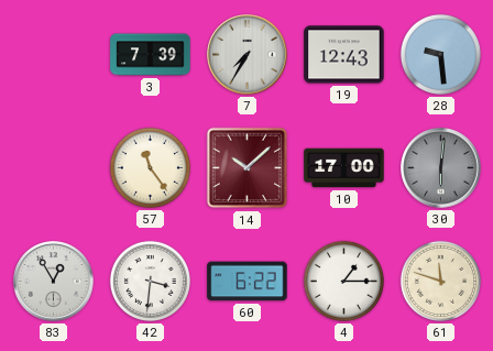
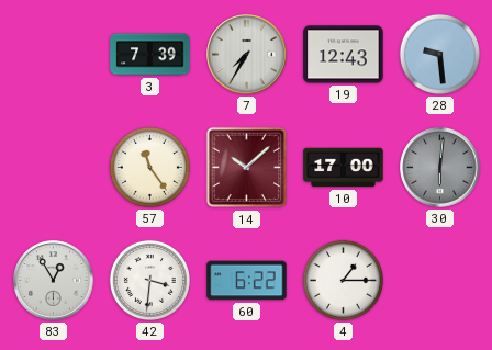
61: 11:48 -> none
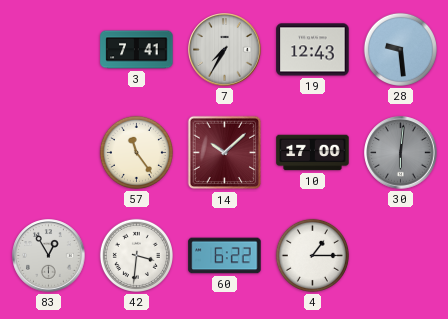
3: 7:39 -> 7:41
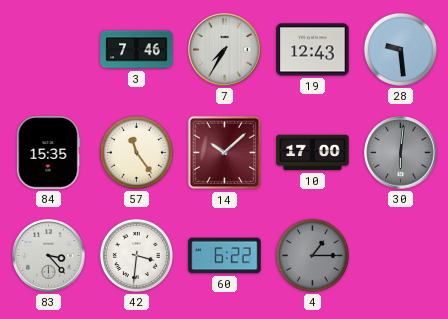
3: 7:41 -> 7:46
84: none -> 15:35
83: 12:55 -> 3:23
4 dial: white -> grey
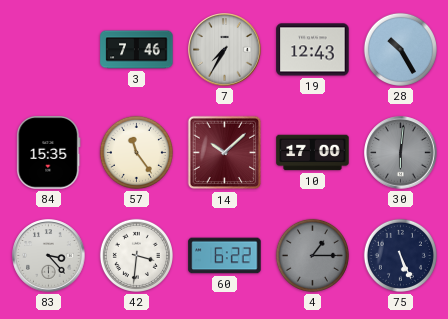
28: 9:29 -> 10:25
75: none -> 5:26
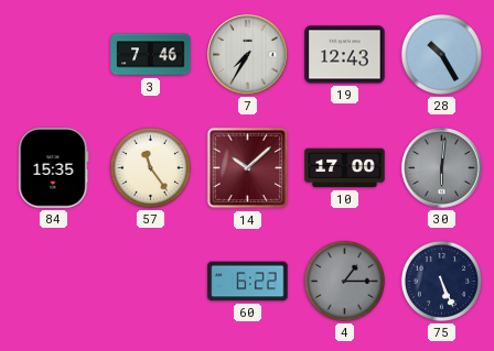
83: 3:23 -> none
42: 3:31 -> none
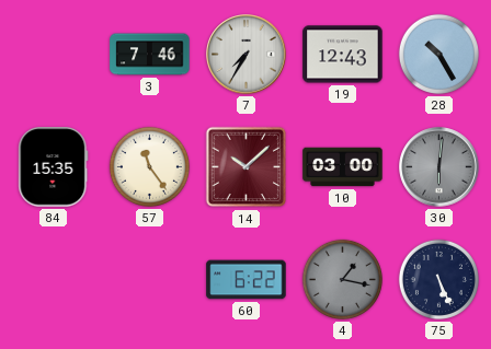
10: 17:00 -> 03:00
4: 1:15 -> 1:17
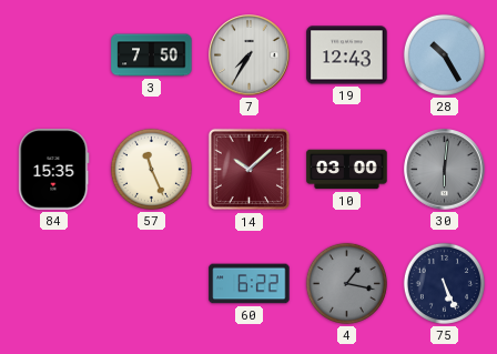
3: 7:46 -> 7:50
57: 11:24 -> 11:26
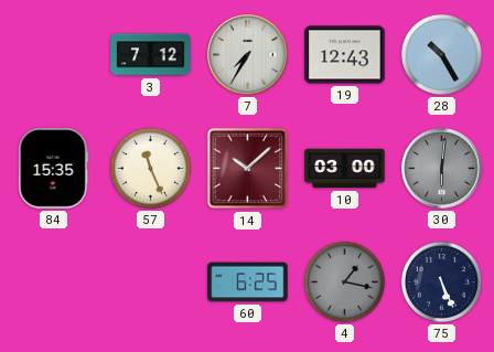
3: 7:50 -> 7:12
60: 6:22 -> 6:25
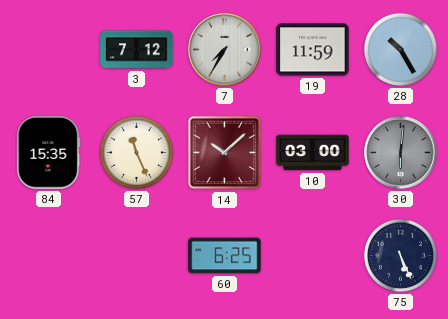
19: 12:43 -> 11:59
4: 1:17 -> none
